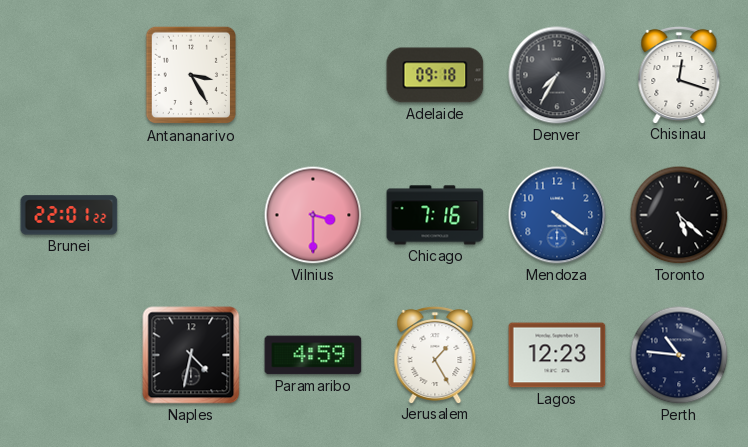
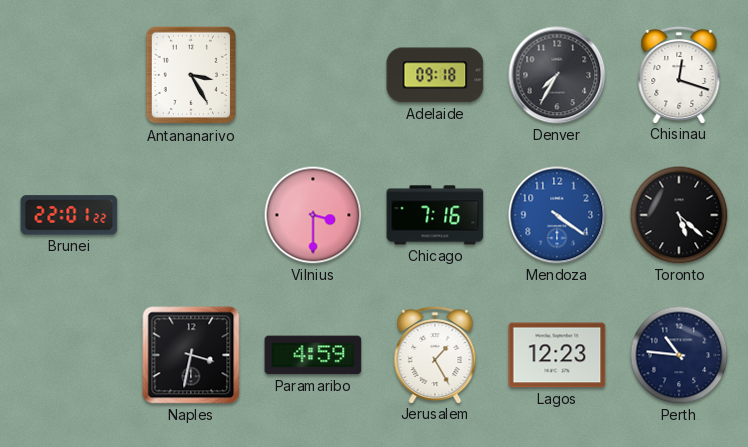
Naples: 4:32 -> 3:32
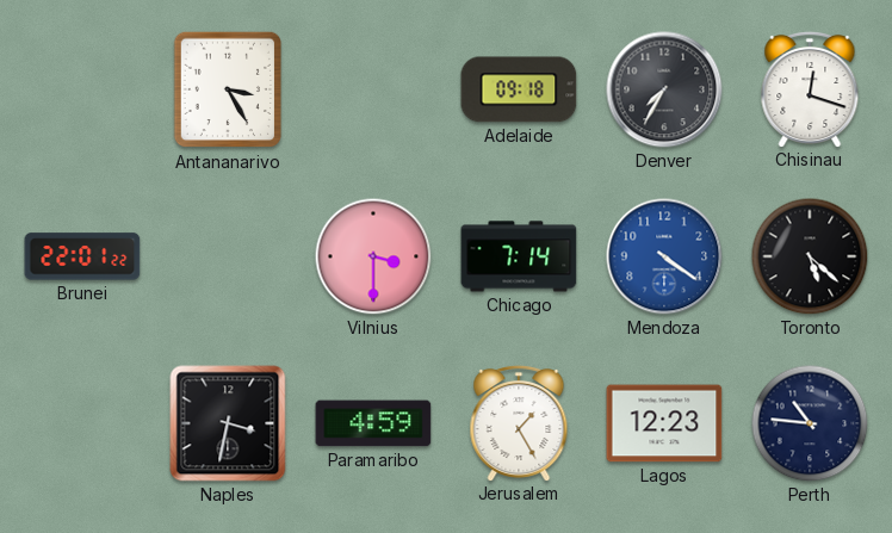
Chicago: 7:16 -> 7:14
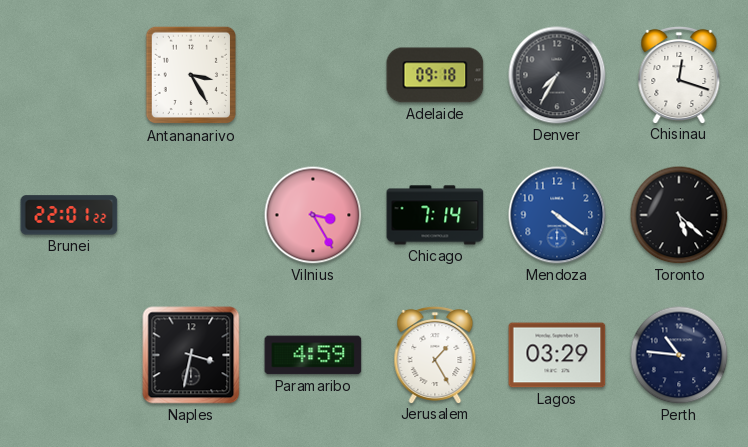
Vilnius: 3:30 -> 3:25
Lagos: 12:23 -> 03:29
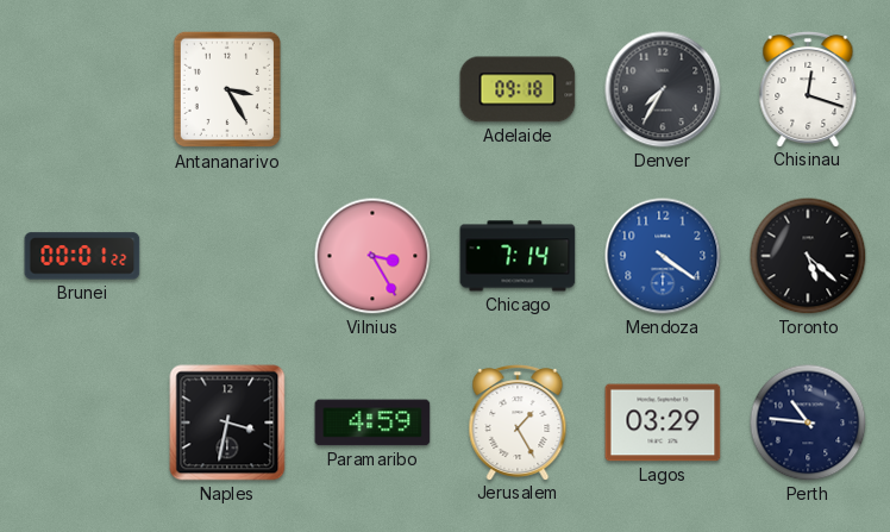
Brunei: 22:01 -> 00:01
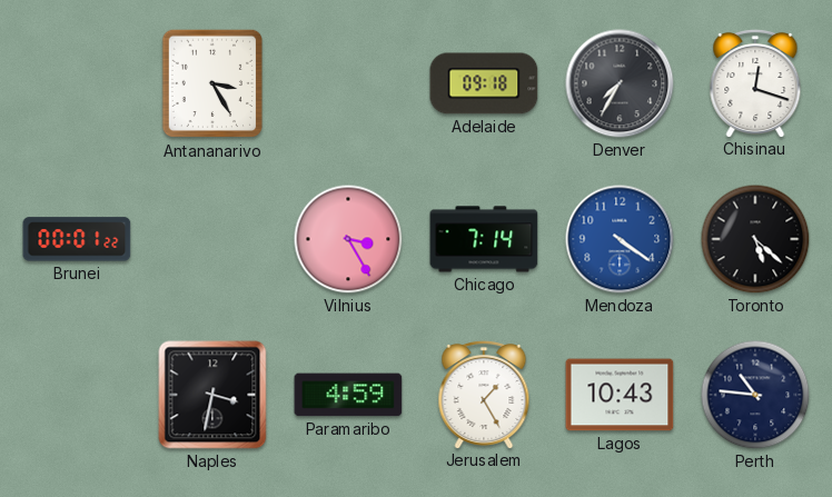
Lagos: 03:29 -> 10:43
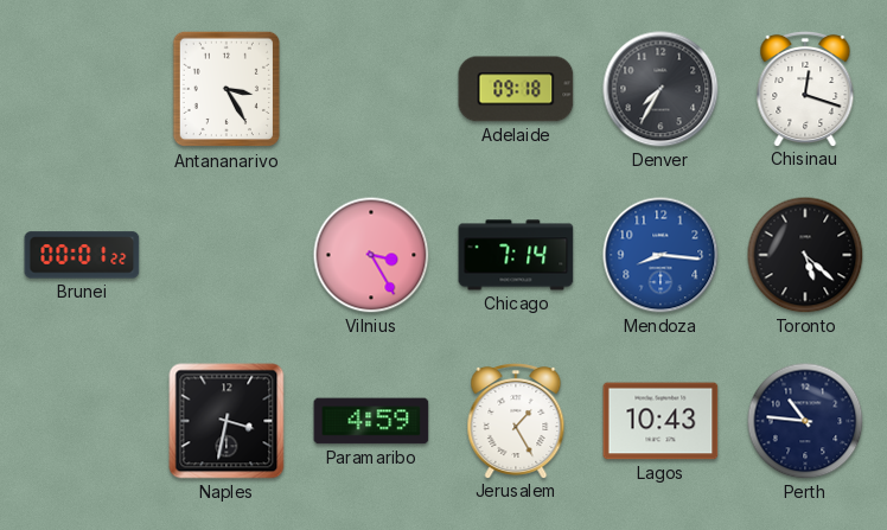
Mendoza: 4:21 -> 8:16
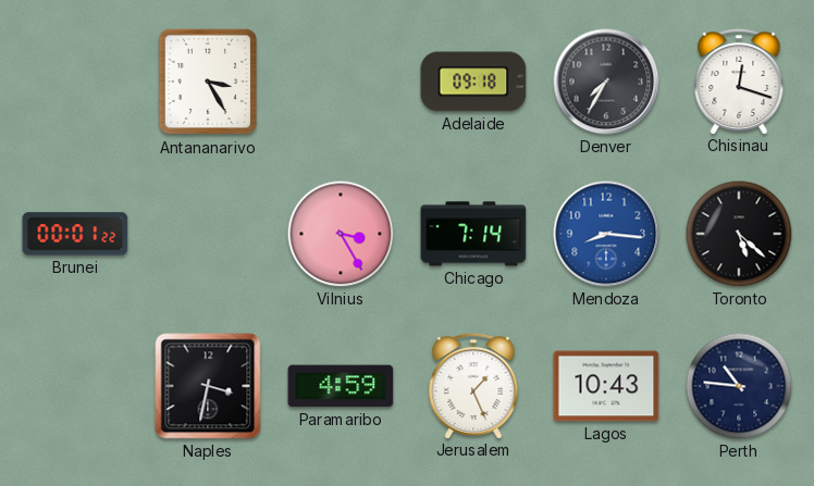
Jerusalem: 1:25 -> 1:26
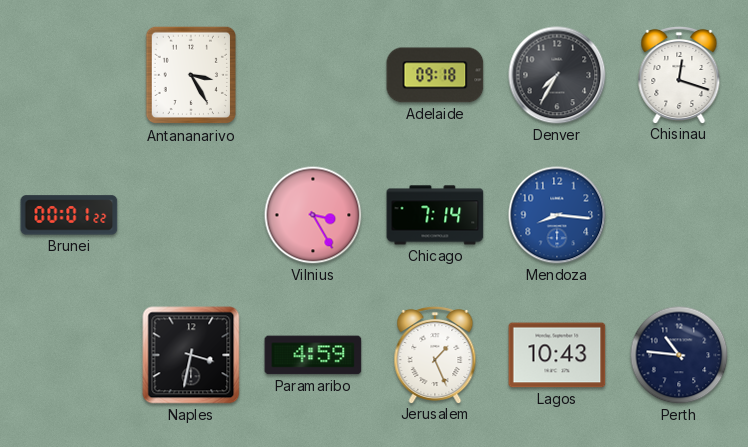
Toronto: 5:22 -> none
